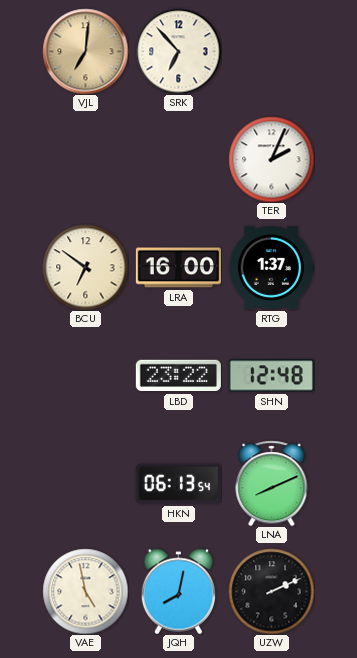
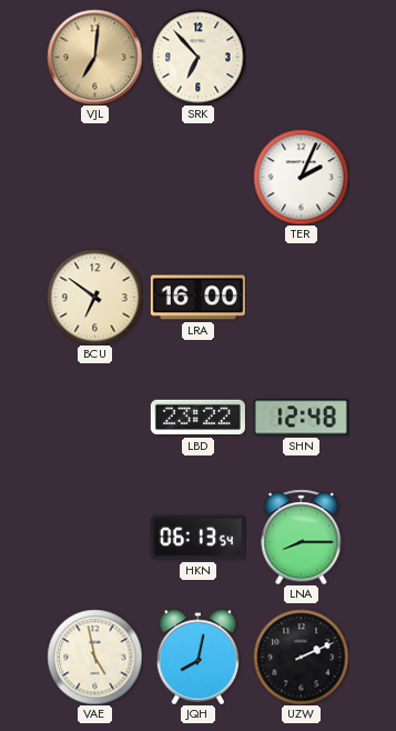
RTG: 1:37 -> none
LNA: 8:11 -> 8:15
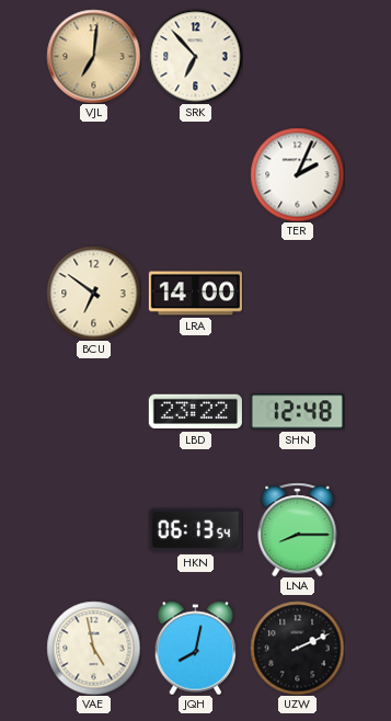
LRA: 16:00 -> 14:00
